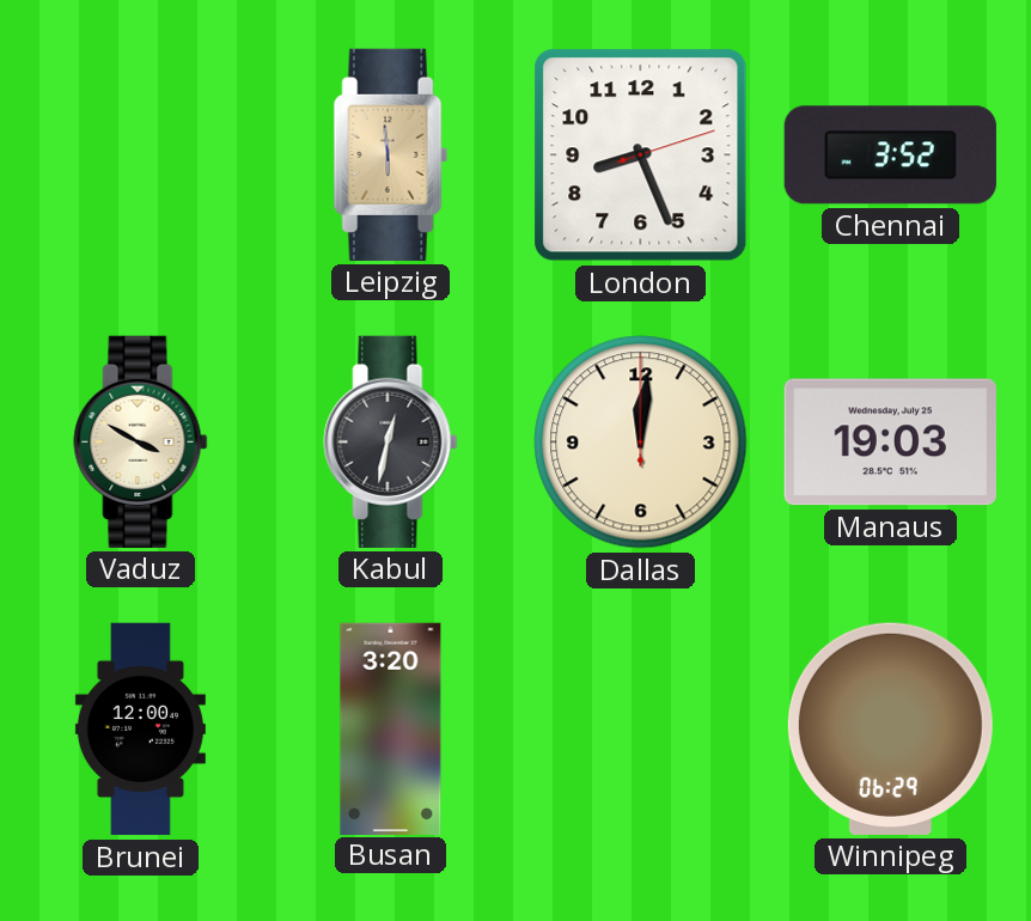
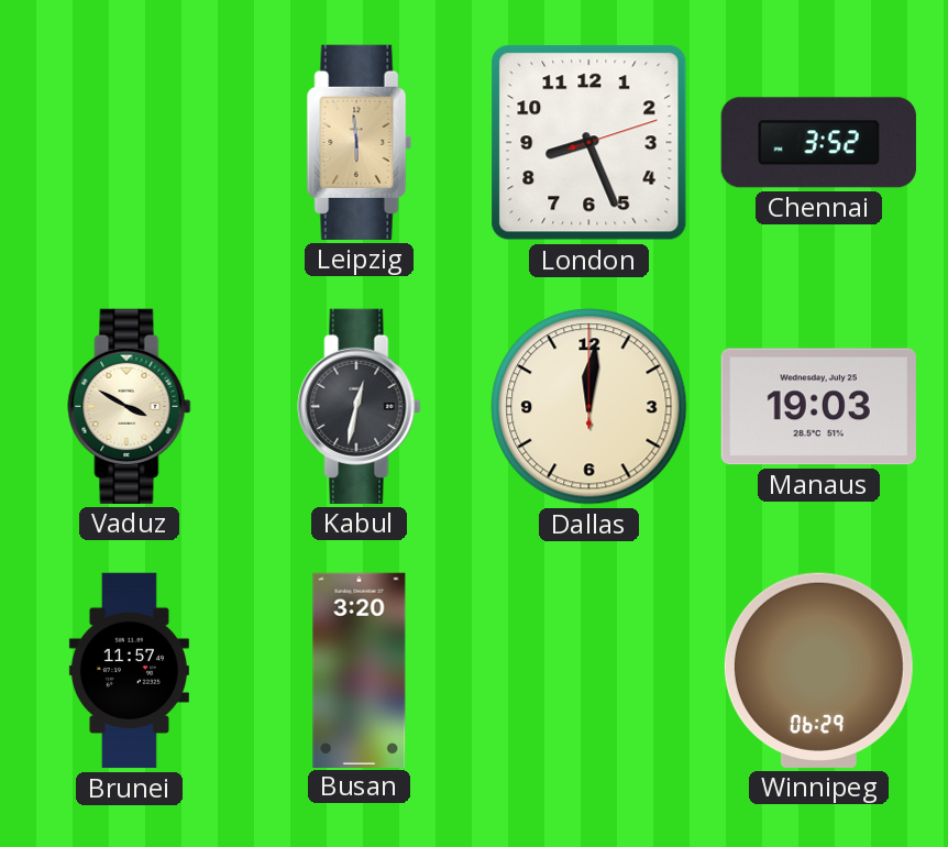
Brunei: 12:00 -> 11:57
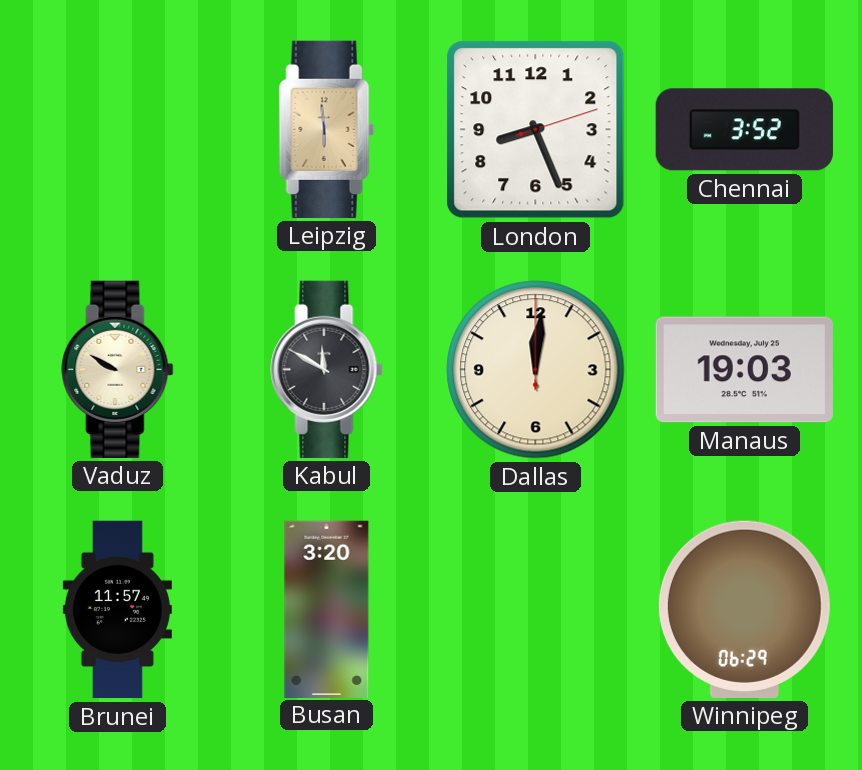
Vaduz: 3:50 -> 9:50
Kabul: 12:32 -> 11:50
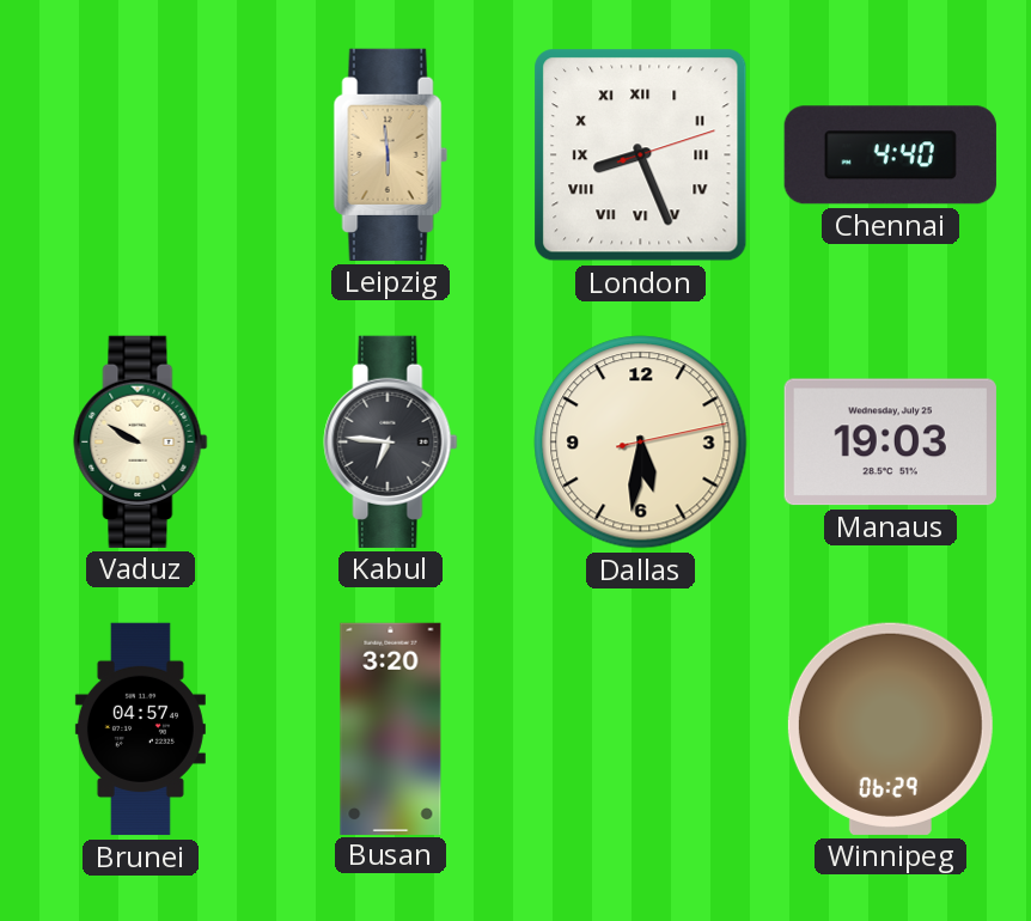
London numerals: Arabic -> Roman
Chennai: 3:52 -> 4:40
Kabul: 11:50 -> 6:46
Dallas: 12:01 -> 5:31
Brunei: 11:57 -> 04:57
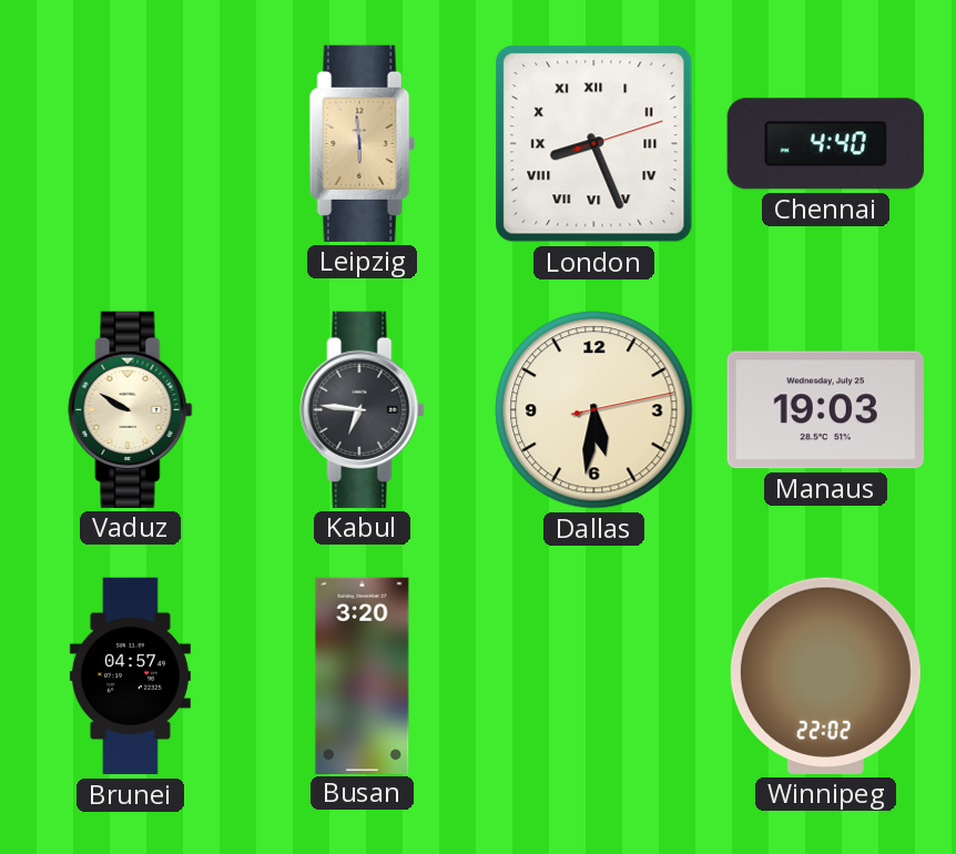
Winnipeg: 06:29 -> 22:02
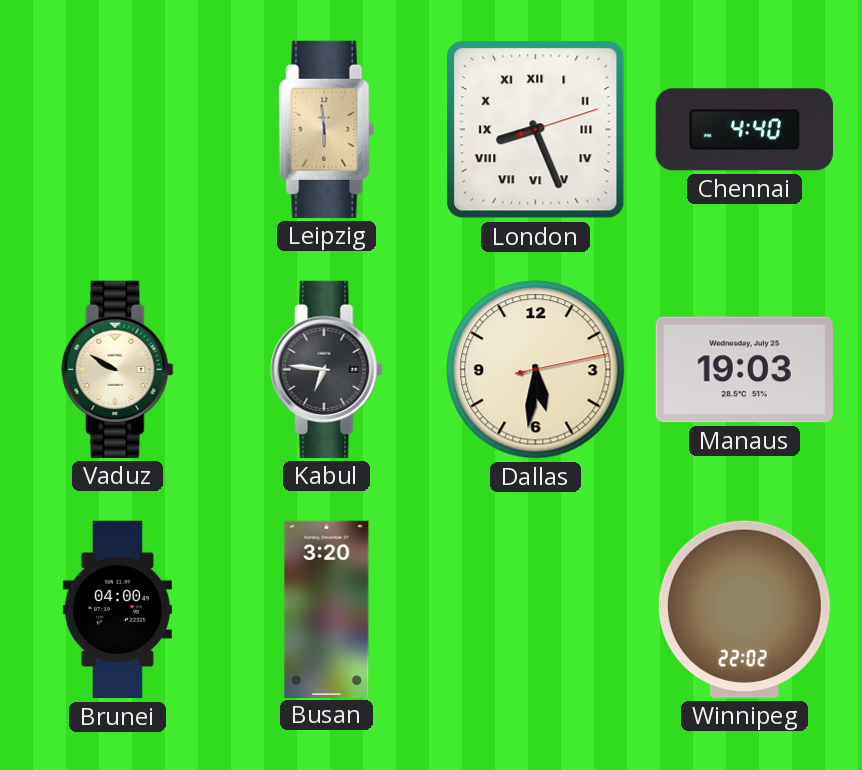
Brunei: 04:57 -> 04:00
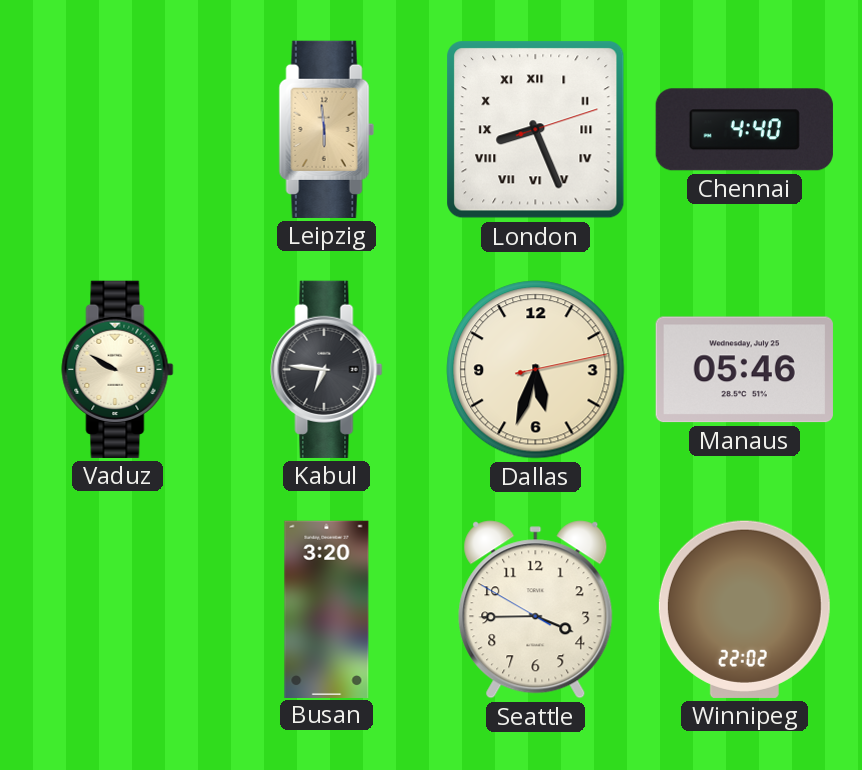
Dallas: 5:31 -> 5:33
Manaus: 19:03 -> 05:46
Brunei: 04:00 -> none
Seattle: none -> 3:44
